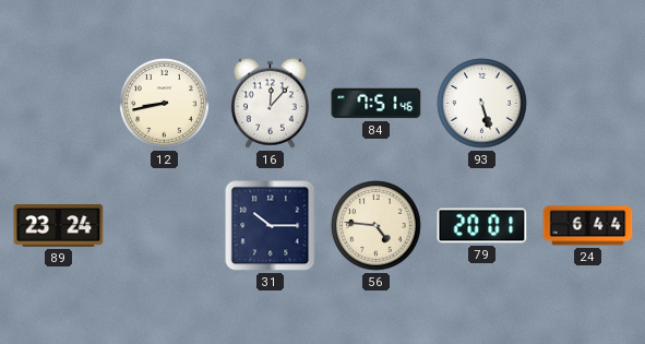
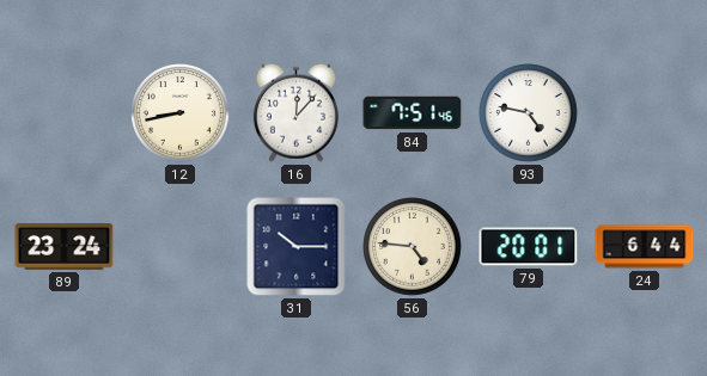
93: 5:27 -> 4:47
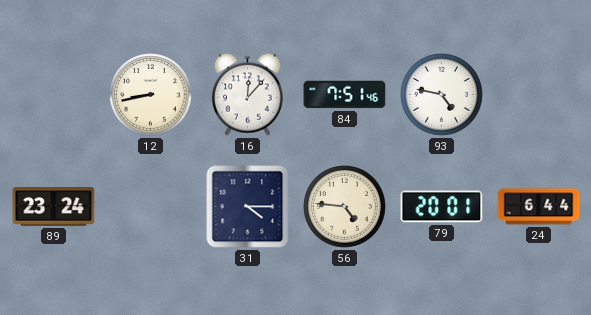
31: 10:15 -> 4:15
